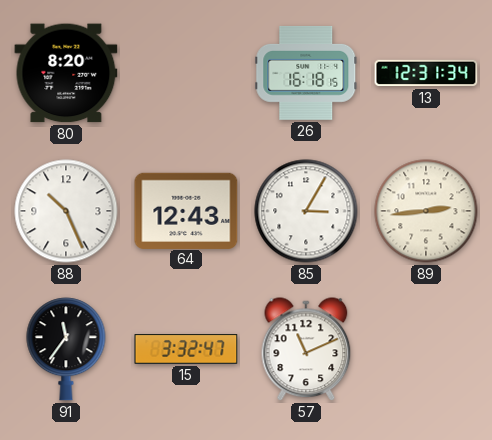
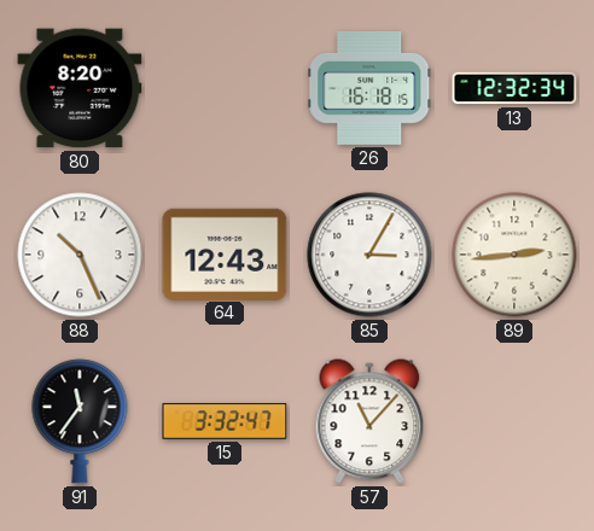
13: 12:31 -> 12:32
57: 11:11 -> 11:07
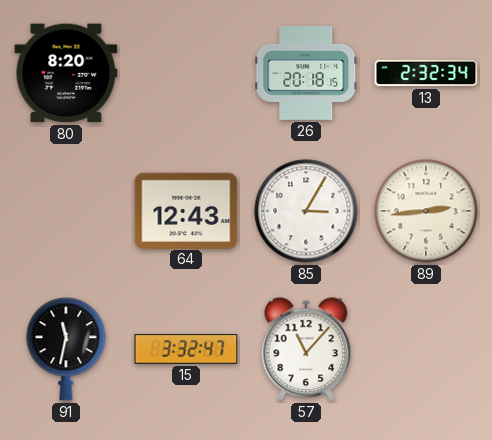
26: 16:18 -> 20:18
13: 12:32 -> 2:32
88: 10:26 -> none
91: 11:36 -> 11:32
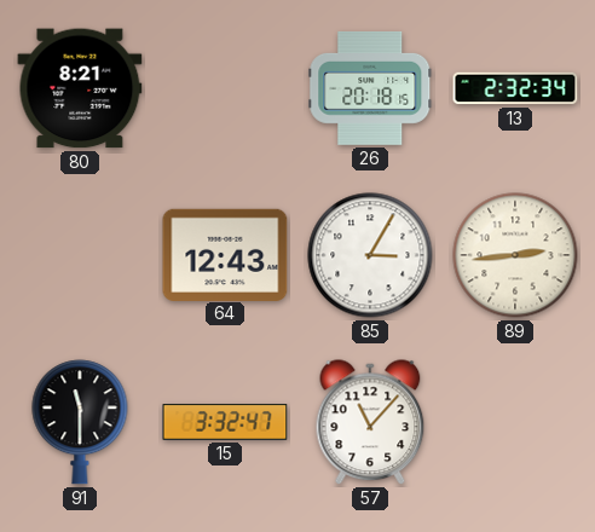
80: 8:20 -> 8:21
91: 11:32 -> 11:30
